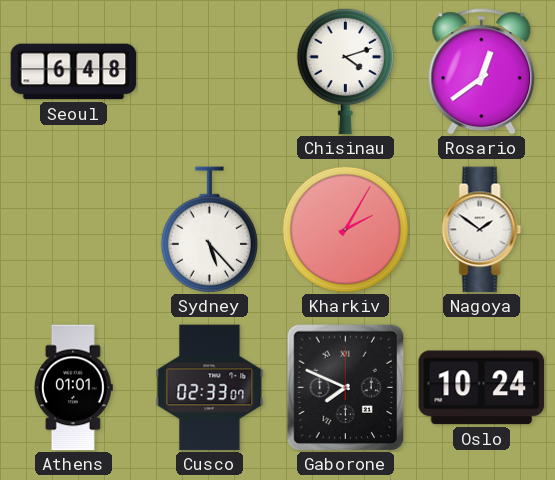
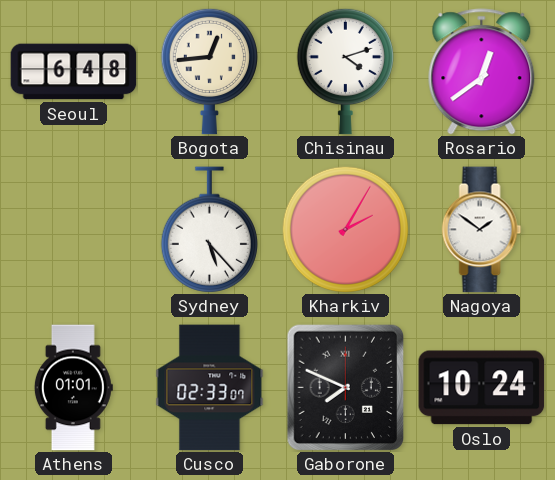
Bogota: none -> 12:44
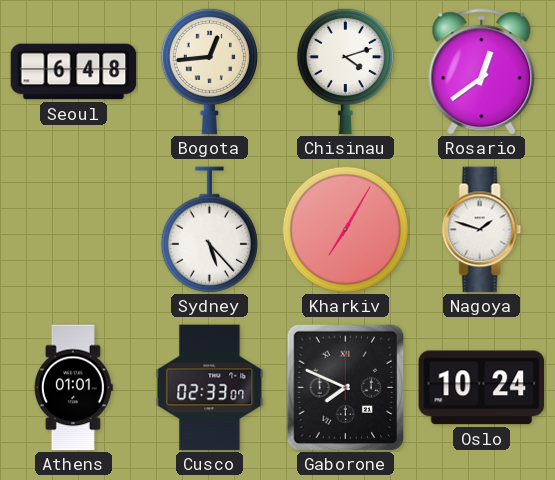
Kharkiv: 2:05 -> 7:05
Nagoya: 1:51 -> 1:48
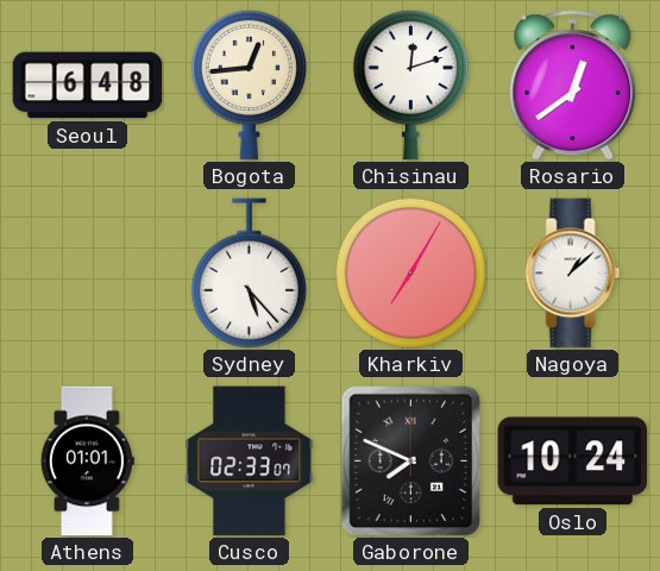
Chisinau: 4:12 -> 12:12
Nagoya: 1:48 -> 1:08
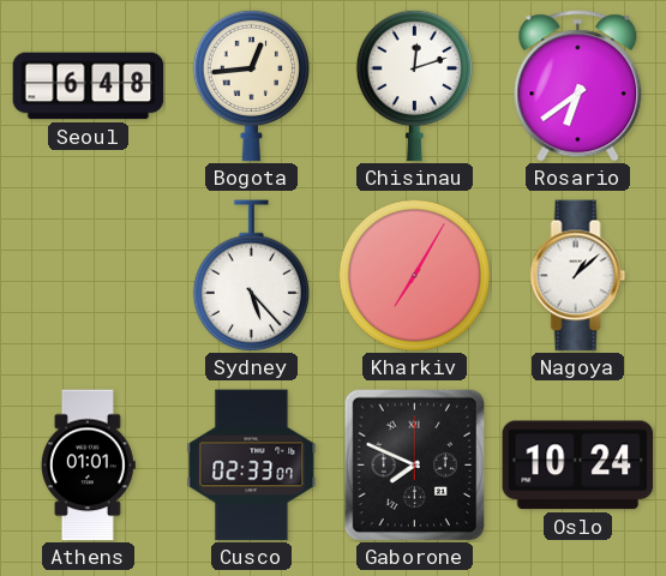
Rosario: 12:39 -> 6:39
